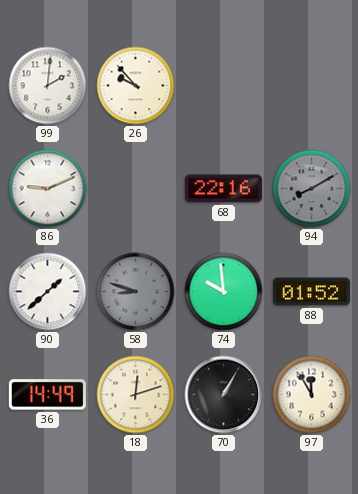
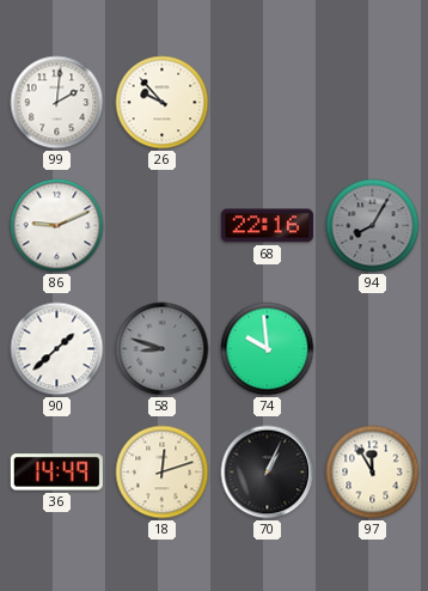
94: 8:10 -> 8:05
88: 01:52 -> none
70: 1:05 -> 1:04
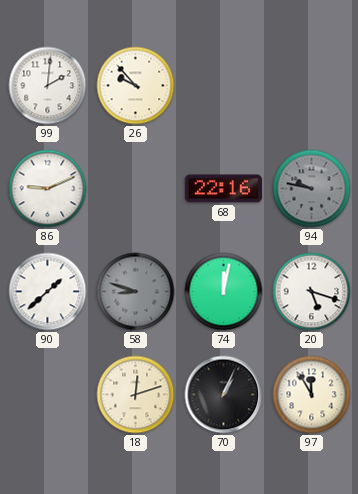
94: 8:05 -> 9:47
74: 9:59 -> 12:02
20: none -> 5:18
36: 14:49 -> none
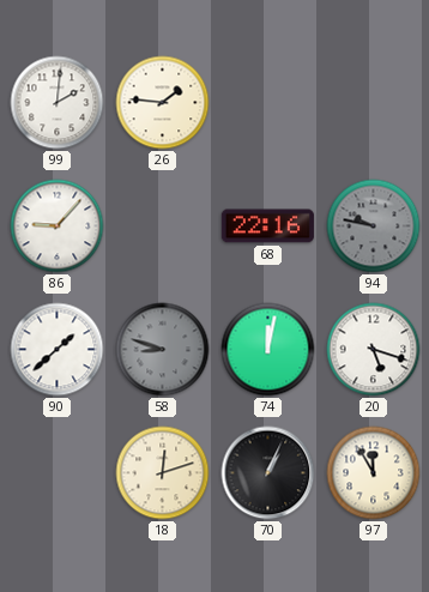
26: 9:53 -> 1:46
86: 9:11 -> 9:07
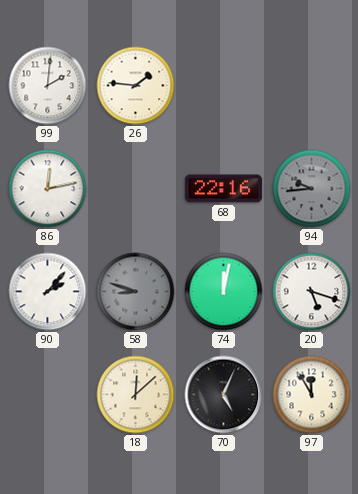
86: 9:07 -> 12:13
94: 9:47 -> 9:44
90: 1:38 -> 2:07
18: 12:12 -> 12:08
70: 1:04 -> 5:04
